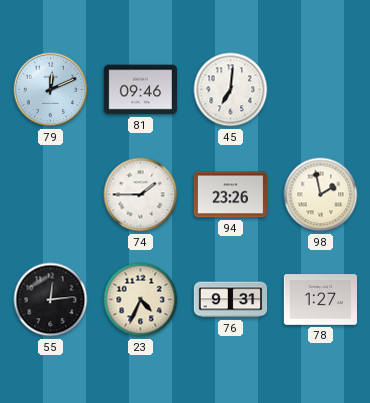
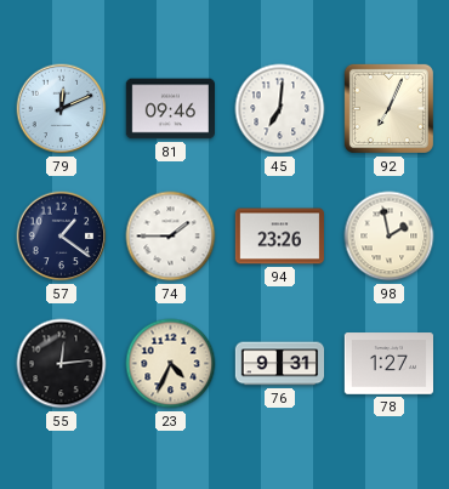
92: none -> 7:04
57: none -> 1:21
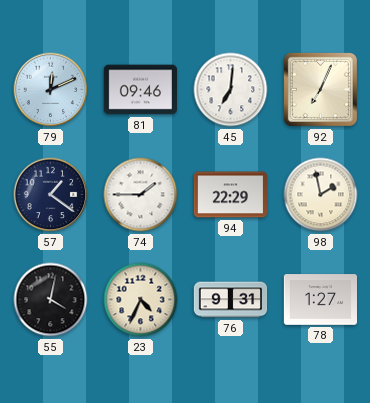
94: 23:26 -> 22:29
55: 12:14 -> 4:02
